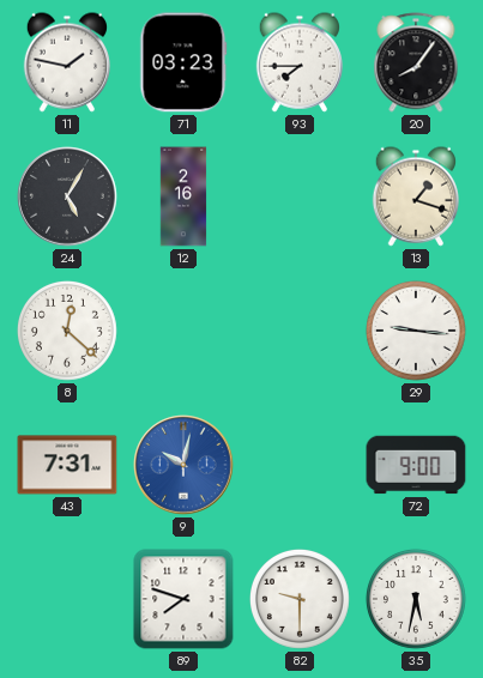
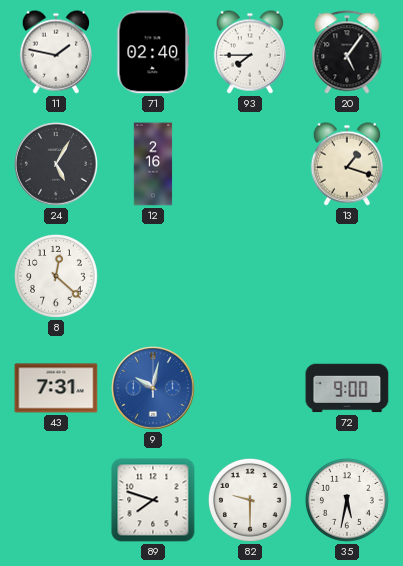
71: 03:23 -> 02:40
20: 8:06 -> 5:06
29: 9:16 -> none
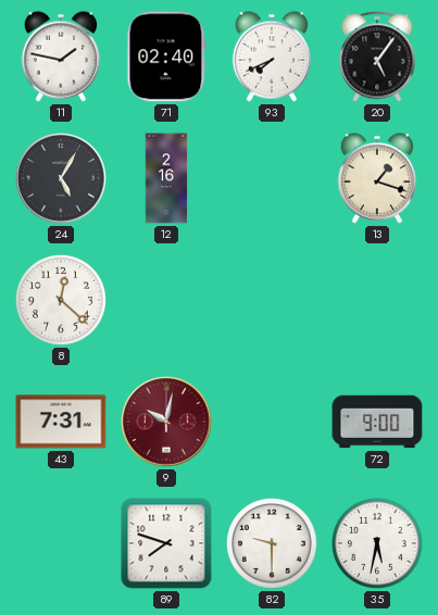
93: 7:45 -> 7:41
9 dial: blue -> burgundy
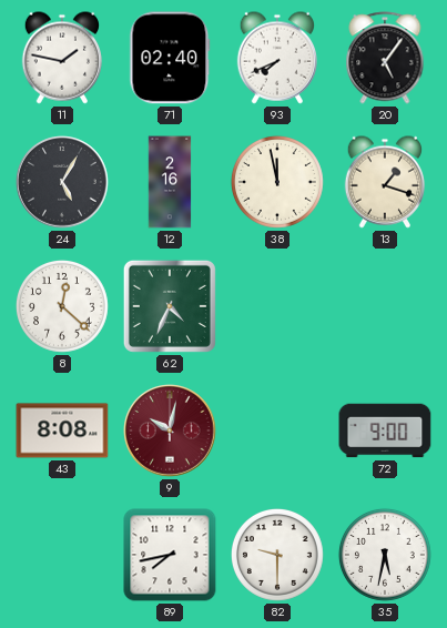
38: none -> 11:58
62: none -> 4:34
43: 7:31 -> 8:08
89: 7:48 -> 7:43
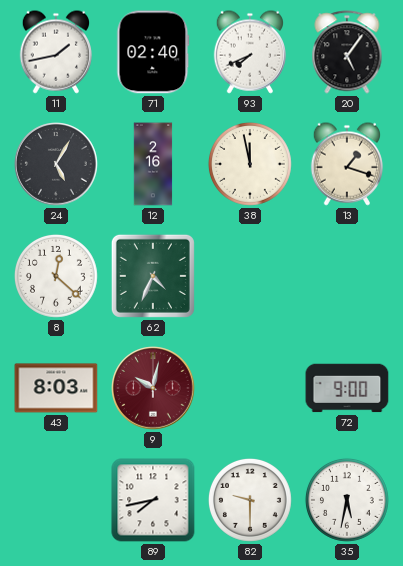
11: 1:47 -> 1:43
43: 8:08 -> 8:03
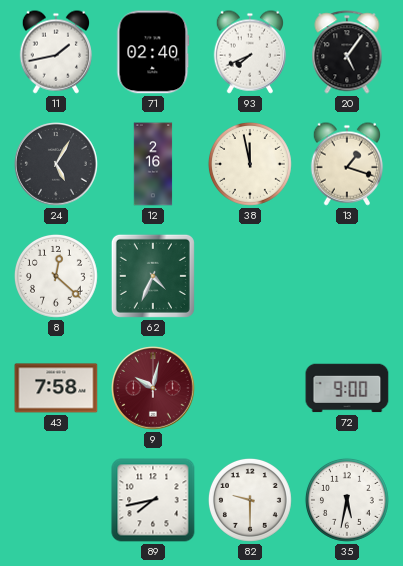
43: 8:03 -> 7:58
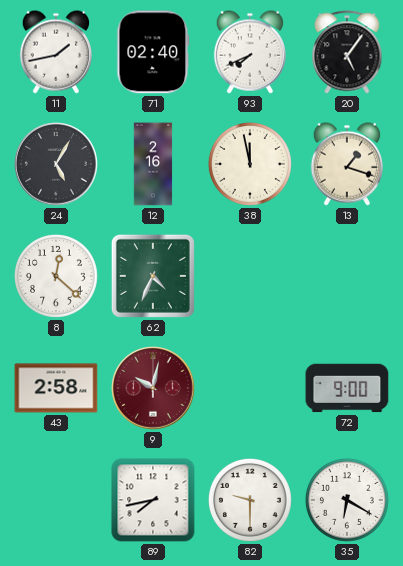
43: 7:58 -> 2:58
35: 5:32 -> 6:20
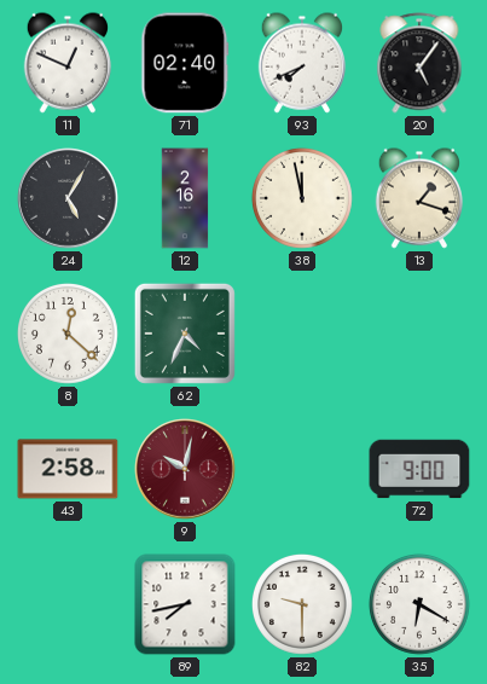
11: 1:43 -> 12:49
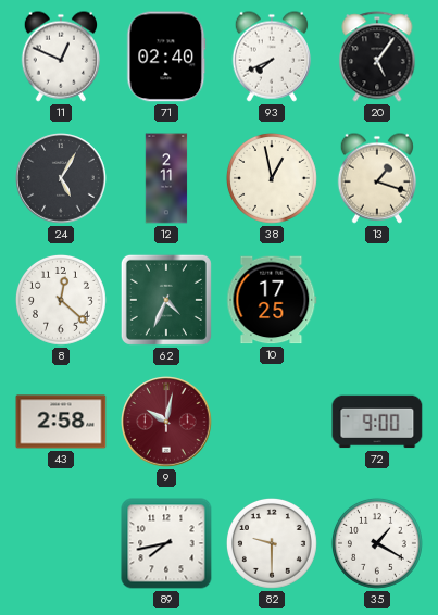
12: 2:16 -> 2:11
38: 11:58 -> 12:58
10: none -> 17:25
35: 6:20 -> 1:20
